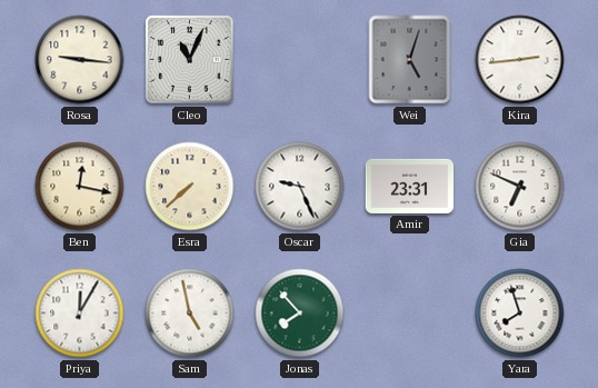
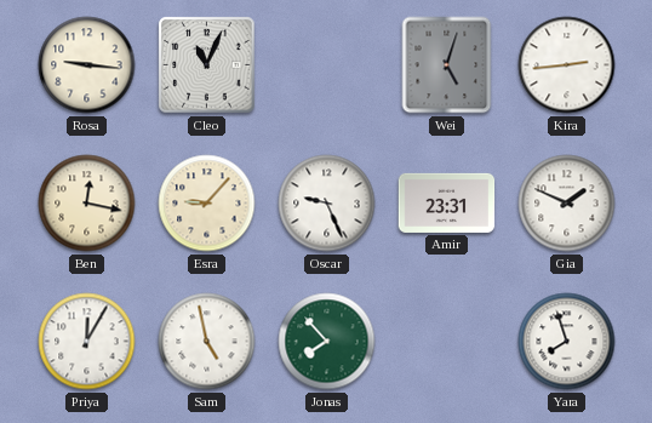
Esra: 7:38 -> 9:07
Gia: 6:49 -> 1:49
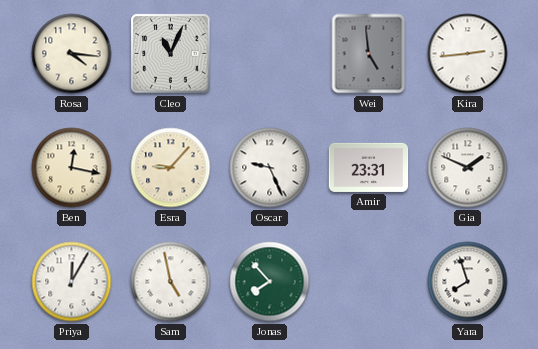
Rosa: 9:16 -> 4:16
Wei: 5:03 -> 4:59
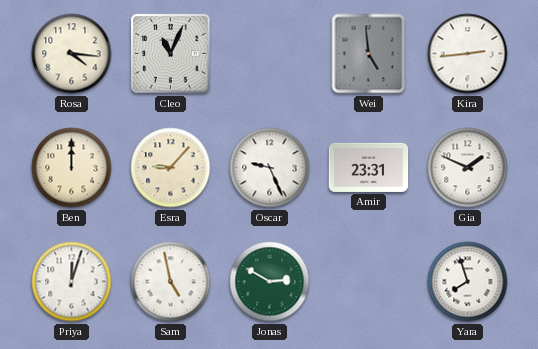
Ben: 12:17 -> 12:00
Priya: 12:05 -> 12:03
Jonas: 7:53 -> 2:50
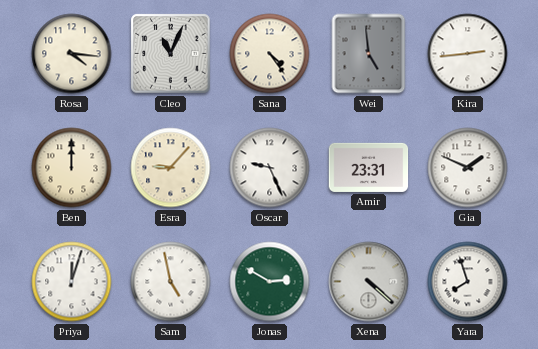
Sana: none -> 4:24
Xena: none -> 4:22
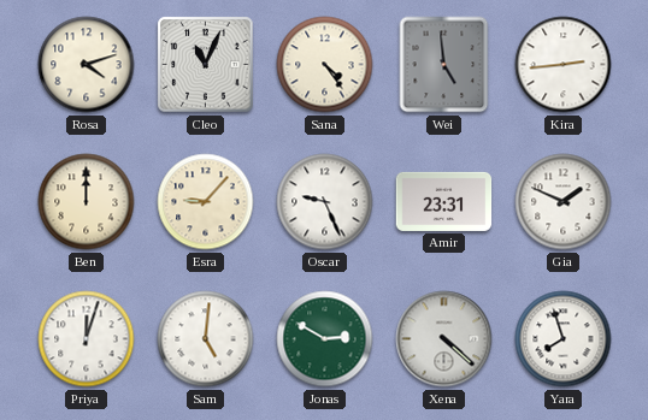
Rosa: 4:16 -> 4:12
Sam: 4:58 -> 5:01
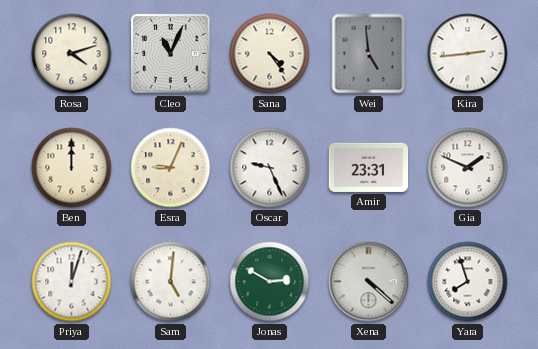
Esra: 9:07 -> 9:04
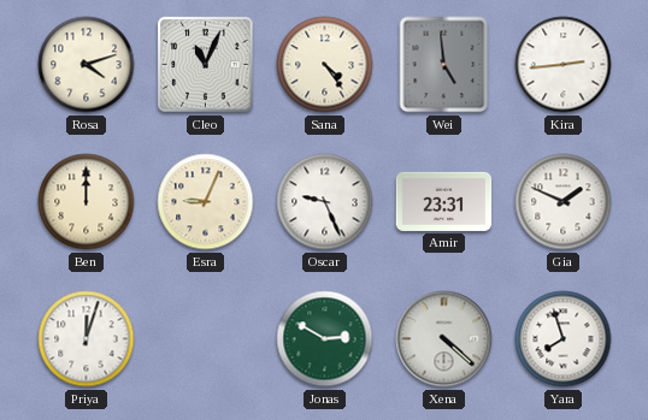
Sam: 5:01 -> none
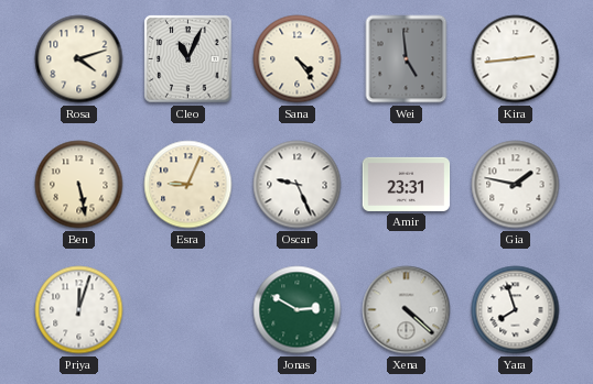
Ben: 12:00 -> 5:28
Gia: 1:49 -> 1:47
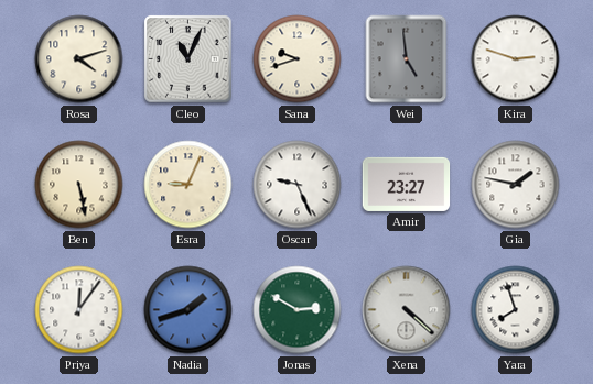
Sana: 4:24 -> 9:42
Kira: 2:44 -> 2:48
Amir: 23:31 -> 23:27
Priya: 12:03 -> 12:06
Nadia: none -> 1:42
